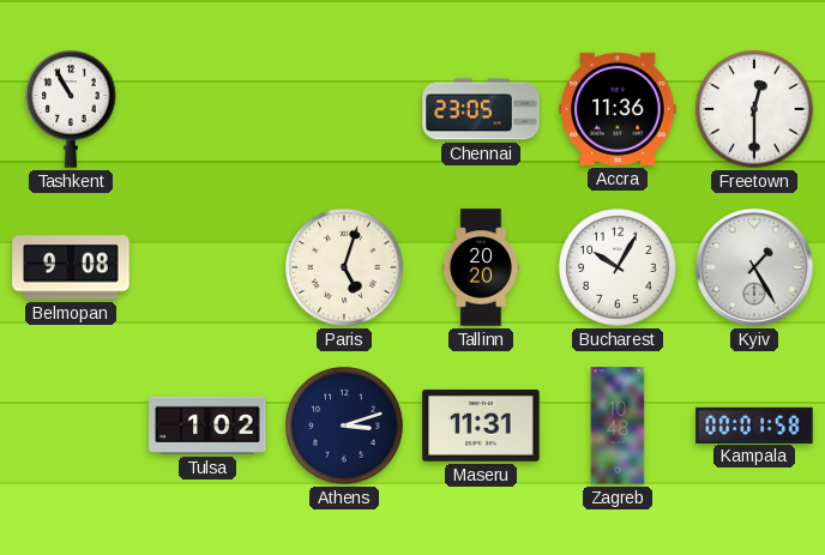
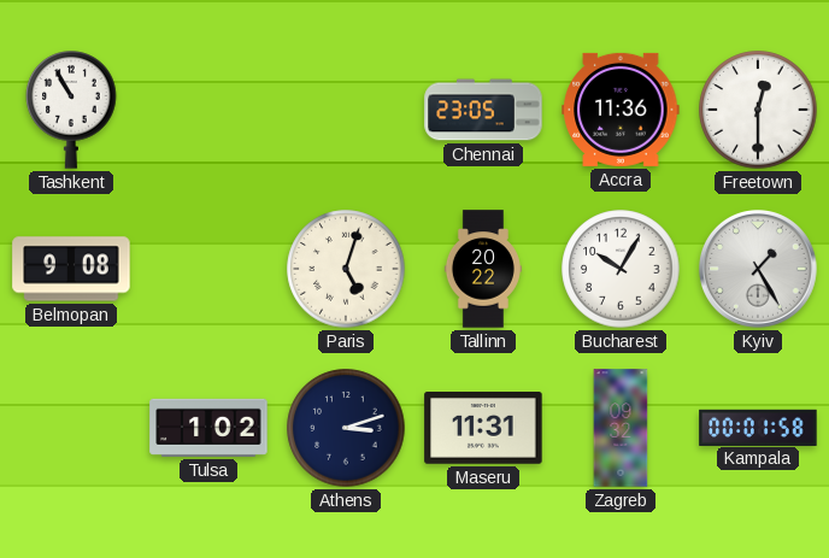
Tallinn: 20:20 -> 20:22
Zagreb: 10:48 -> 09:32
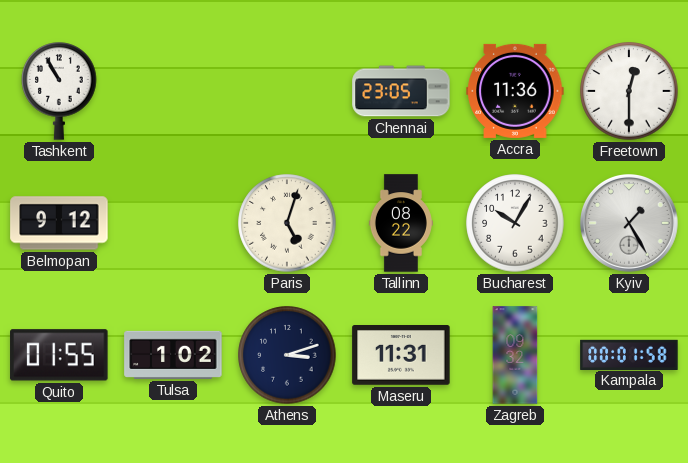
Belmopan: 9:08 -> 9:12
Tallinn: 20:22 -> 08:22
Quito: none -> 01:55
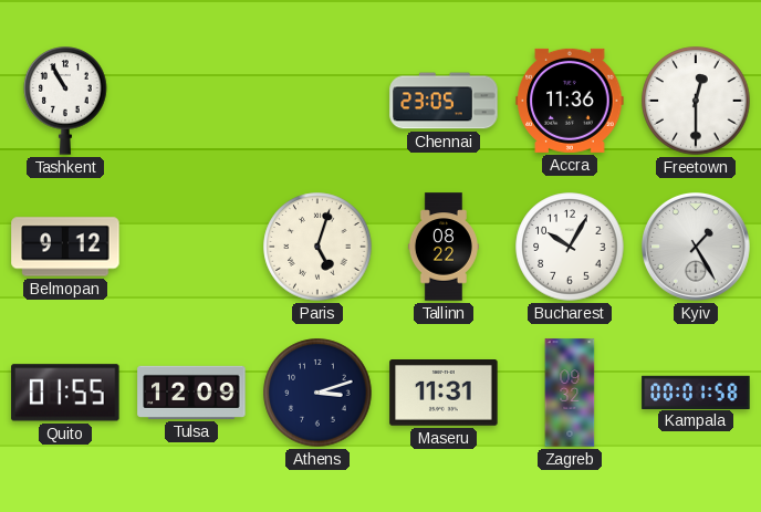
Tulsa: 1:02 -> 12:09
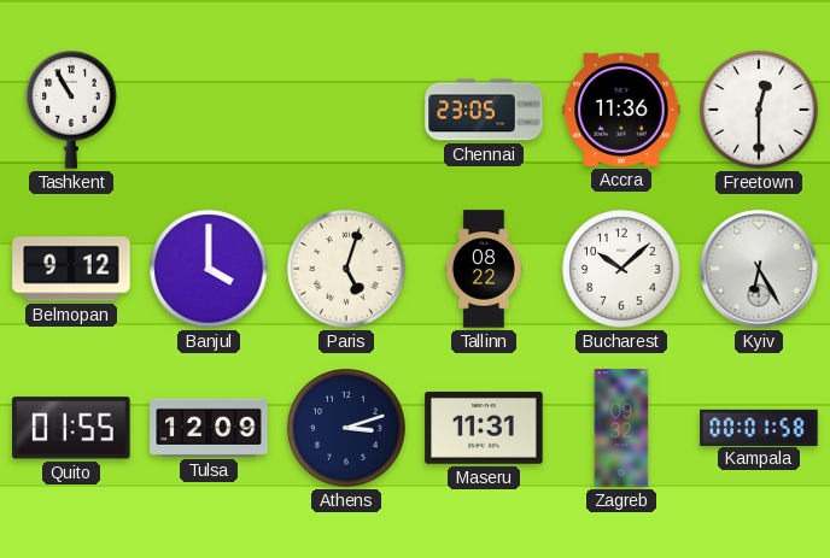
Banjul: none -> 4:00
Bucharest: 10:05 -> 10:08
Kyiv: 1:25 -> 6:25
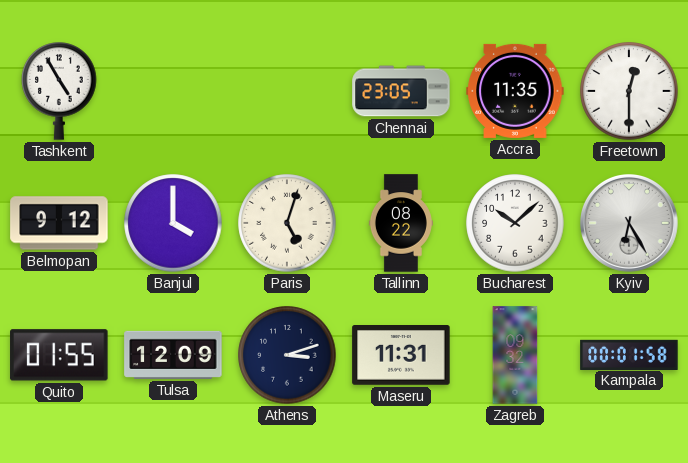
Tashkent: 10:55 -> 4:55
Accra: 11:36 -> 11:35
